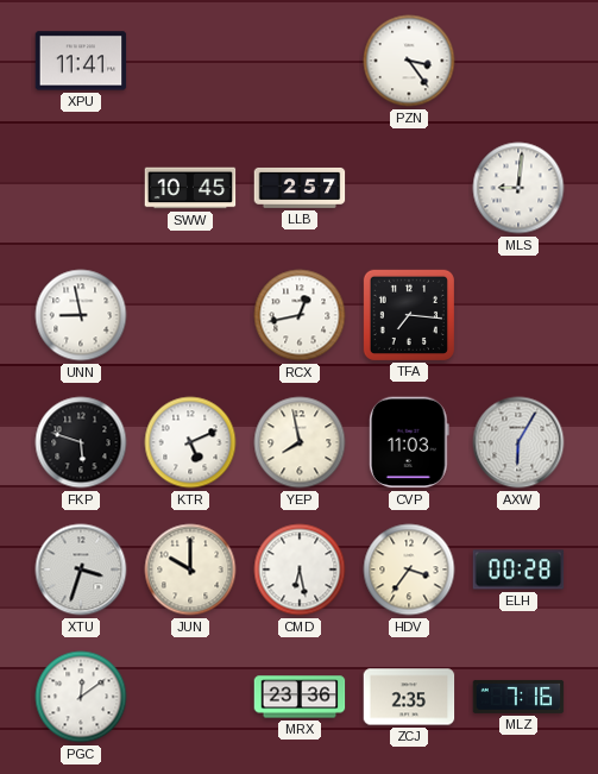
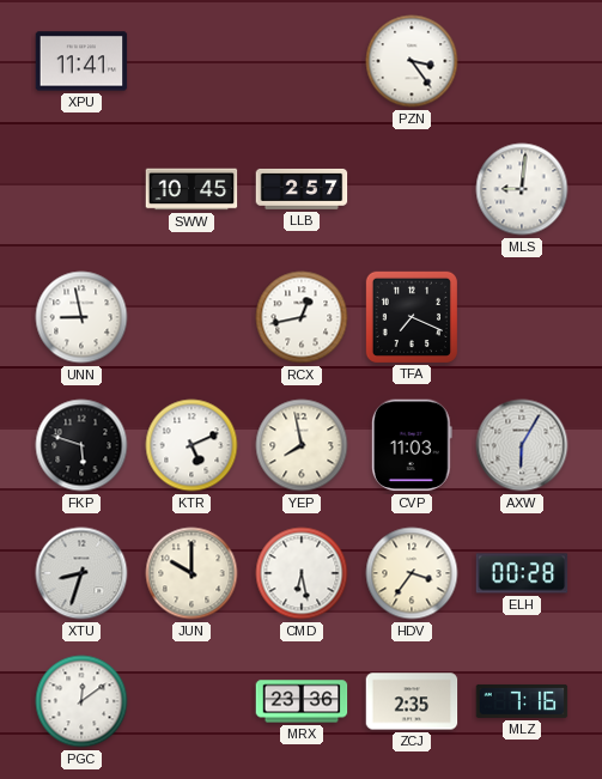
TFA: 7:16 -> 7:19
XTU: 3:33 -> 8:33
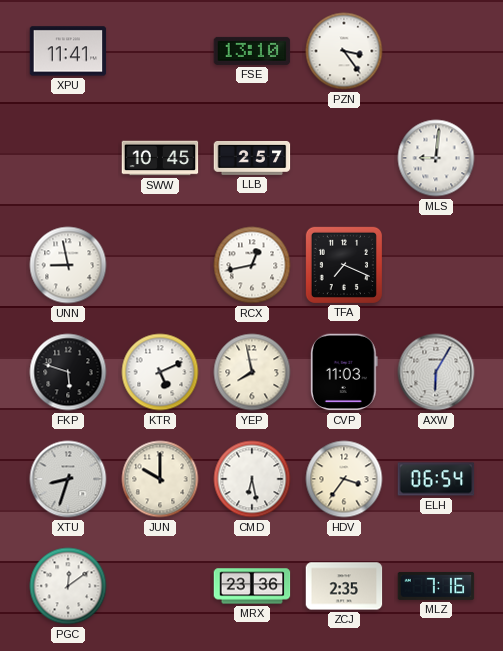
FSE: none -> 13:10
ELH: 00:28 -> 06:54
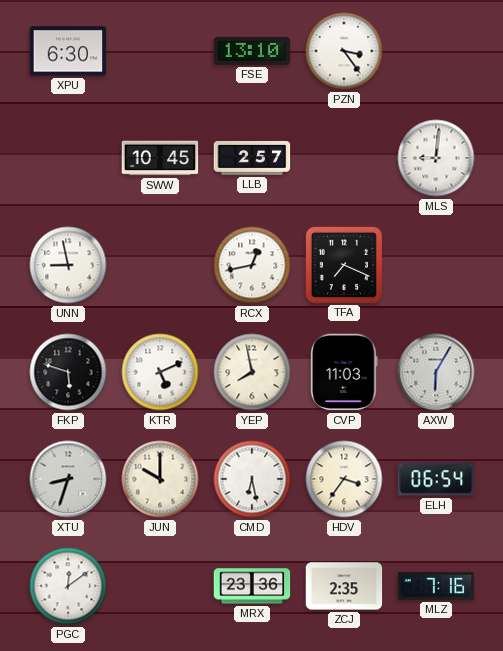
XPU: 11:41 -> 6:30
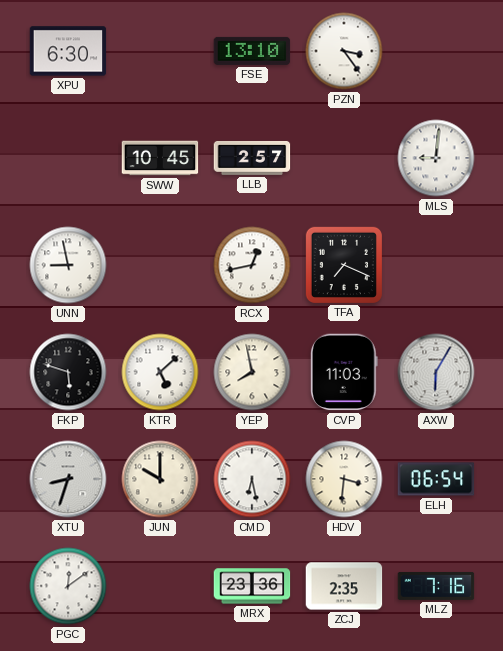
KTR: 5:11 -> 5:08
HDV: 3:36 -> 3:31
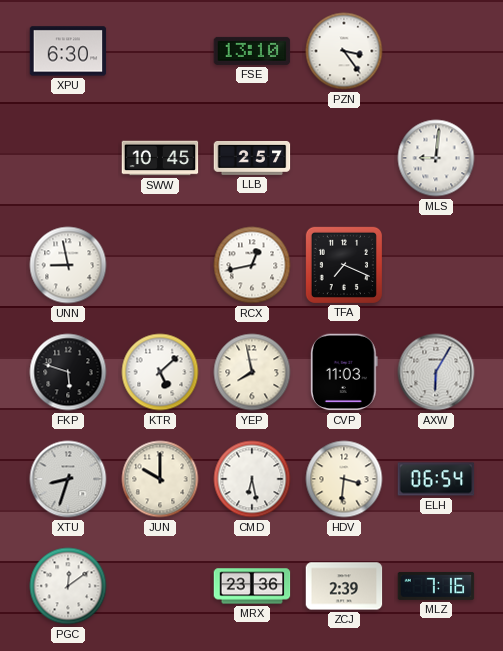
ZCJ: 2:35 -> 2:39
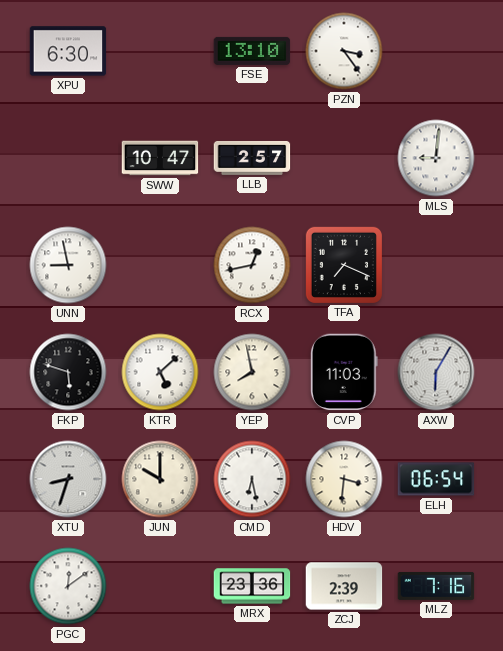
SWW: 10:45 -> 10:47
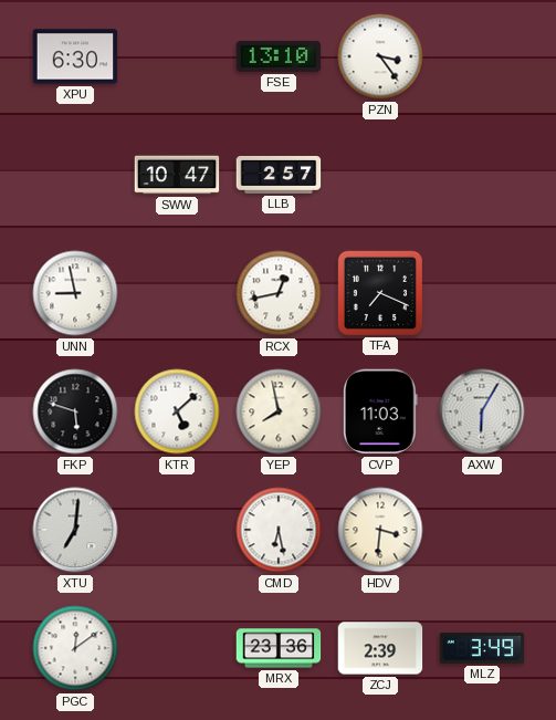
MLS: 9:01 -> none
XTU: 8:33 -> 7:01
JUN: 10:00 -> none
ELH: 06:54 -> none
MLZ: 7:16 -> 3:49
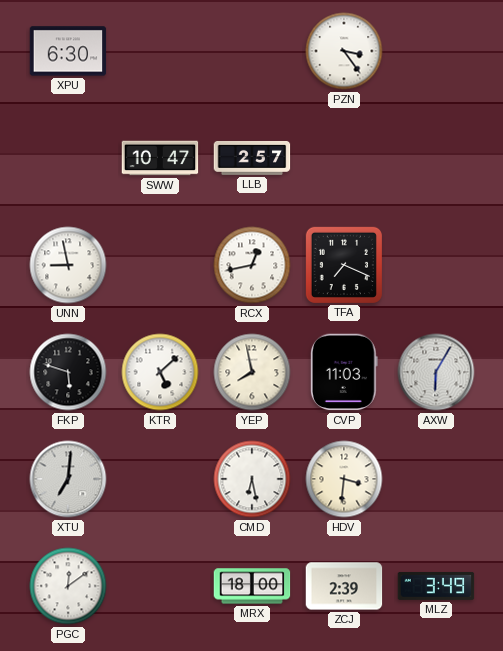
FSE: 13:10 -> none
MRX: 23:36 -> 18:00
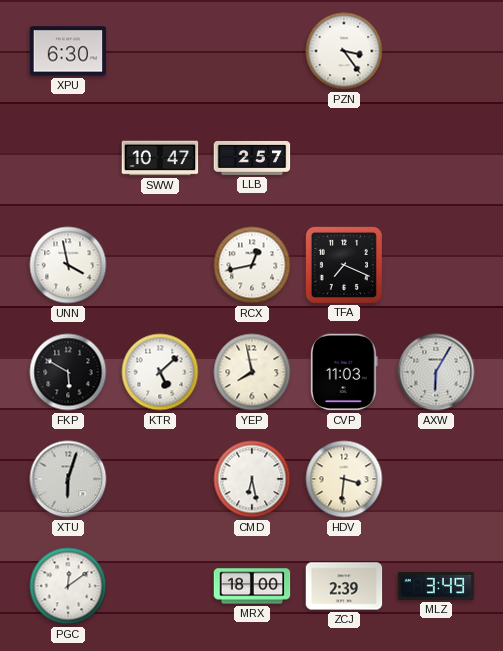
UNN: 8:58 -> 3:58
FKP: 5:48 -> 5:50
XTU: 7:01 -> 6:03
